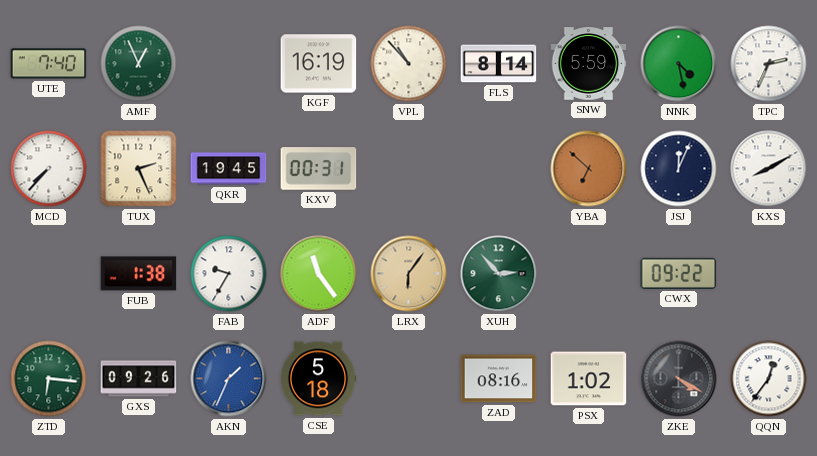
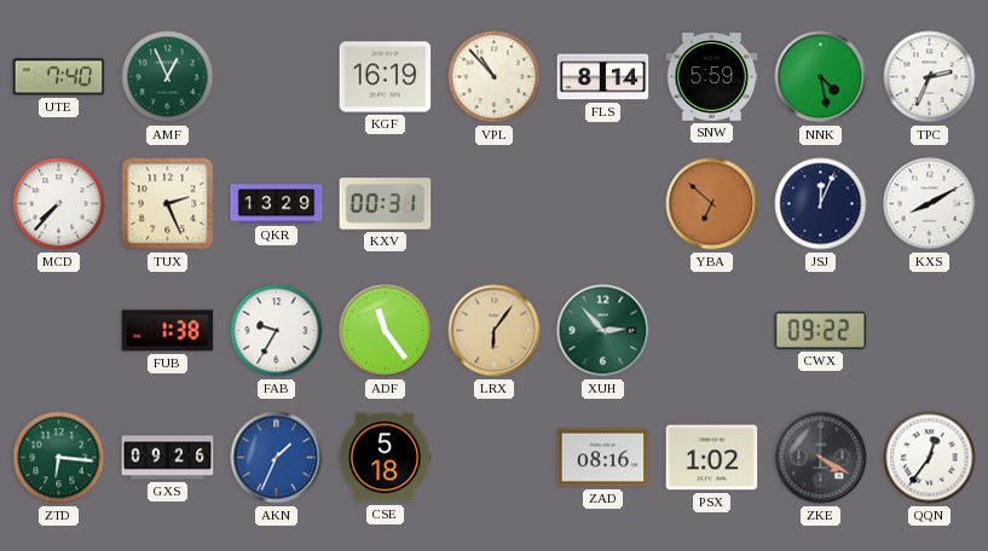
QKR: 19:45 -> 13:29
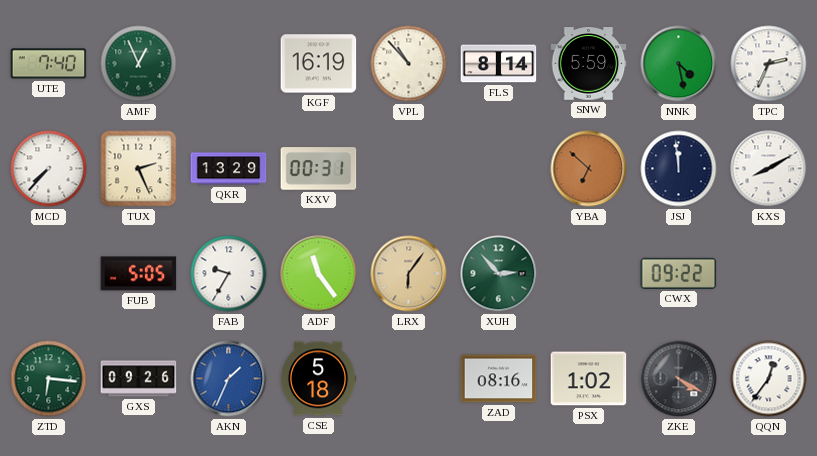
JSJ: 12:04 -> 11:59
FUB: 1:38 -> 5:05
